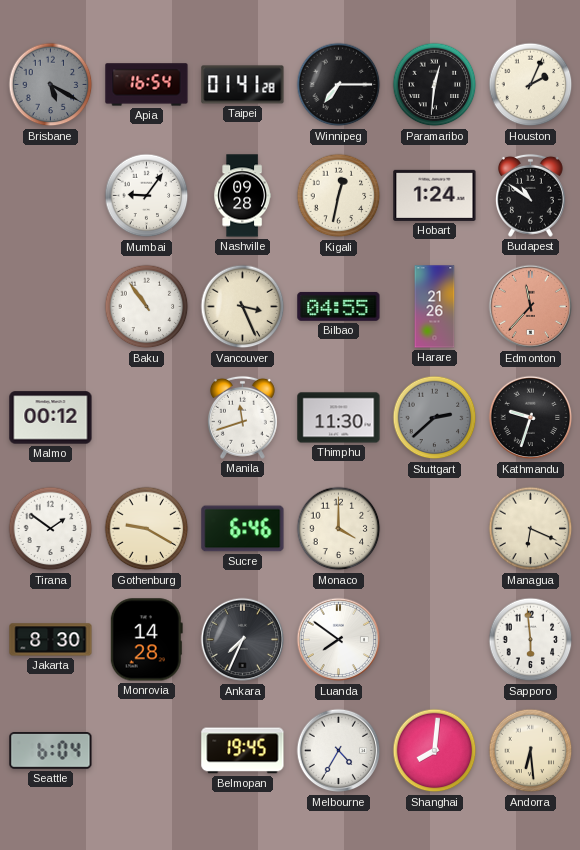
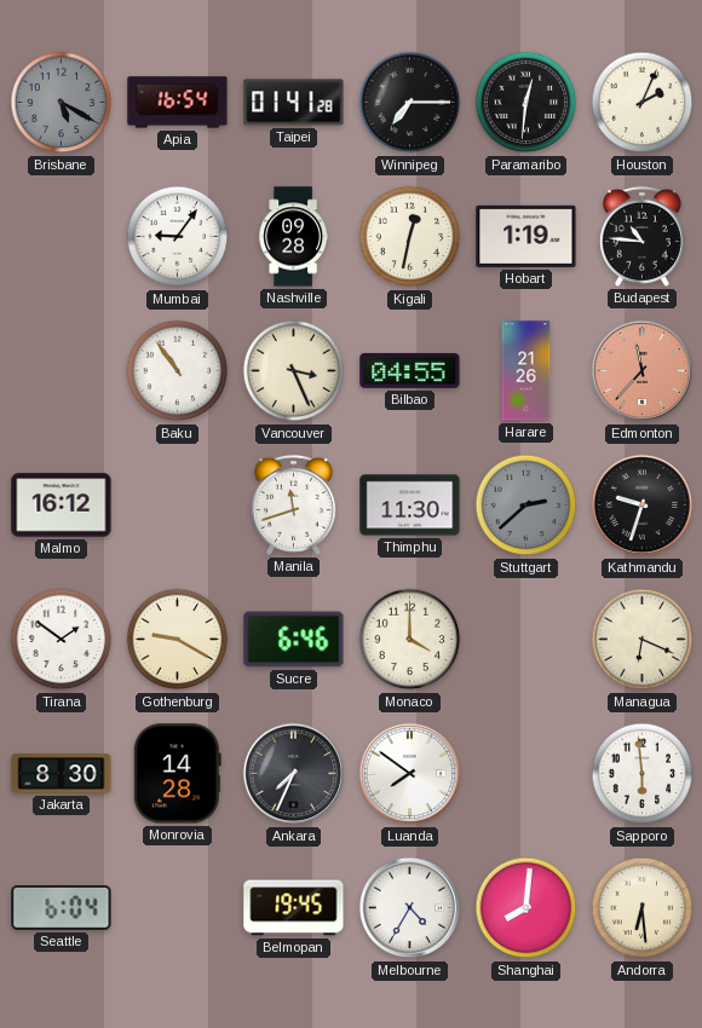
Hobart: 1:24 -> 1:19
Budapest: 10:51 -> 10:46
Malmo: 00:12 -> 16:12
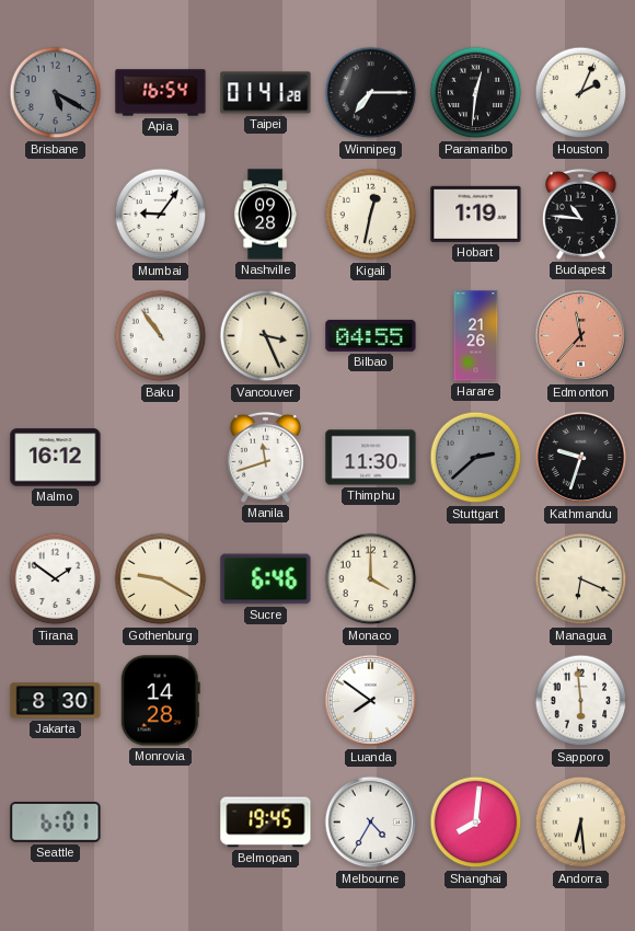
Ankara: 7:34 -> none
Seattle: 6:04 -> 6:01
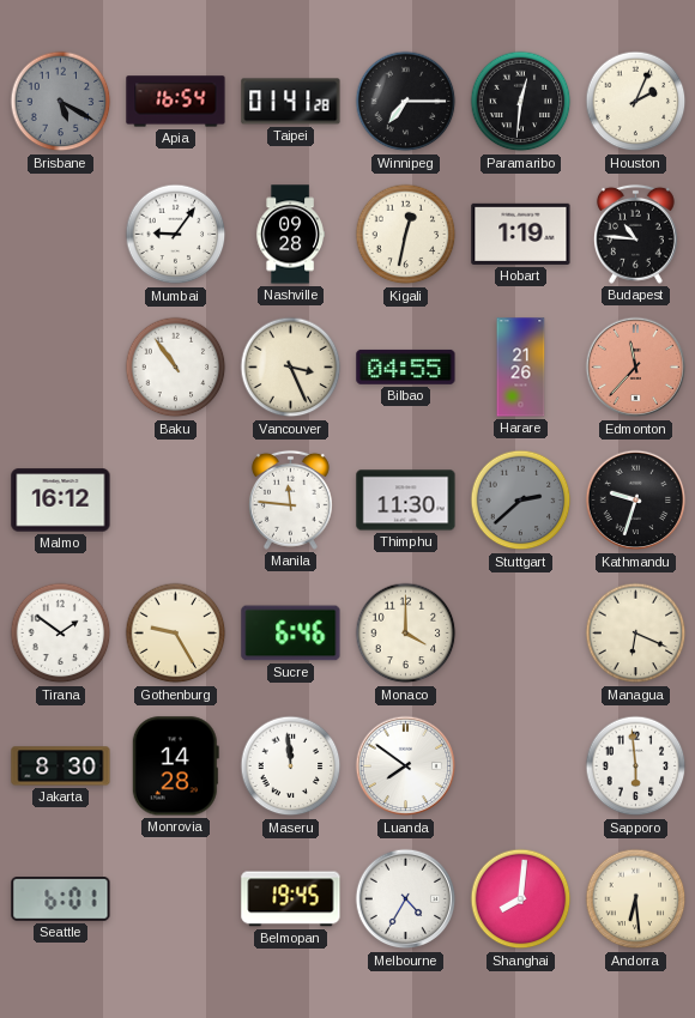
Manila: 11:42 -> 11:46
Gothenburg: 9:20 -> 9:25
Maseru: none -> 11:59
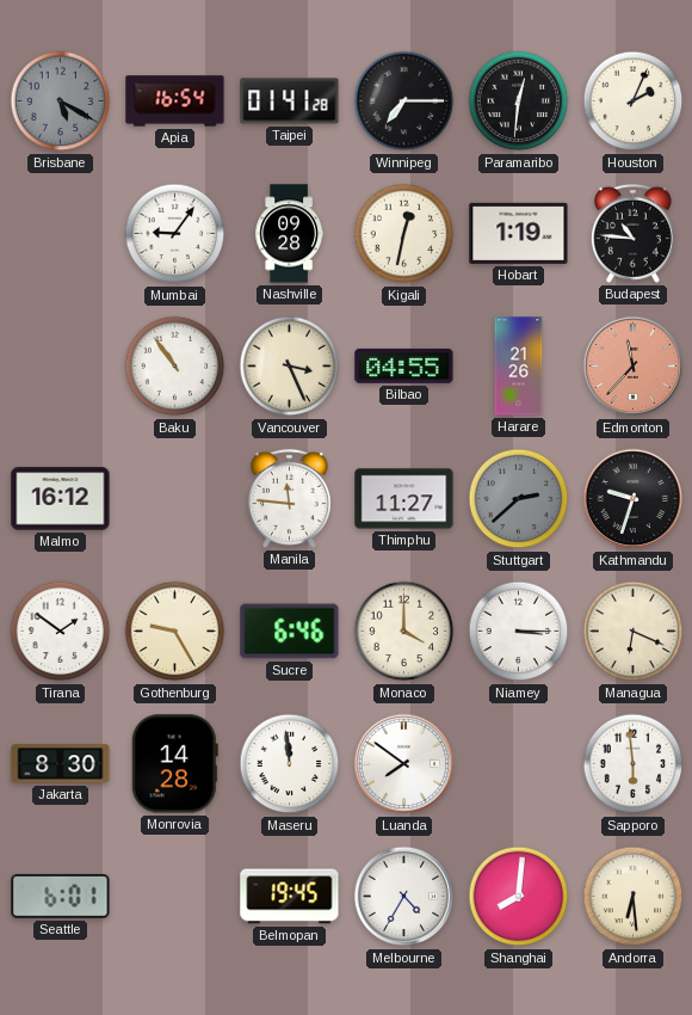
Thimphu: 11:30 -> 11:27
Niamey: none -> 3:15
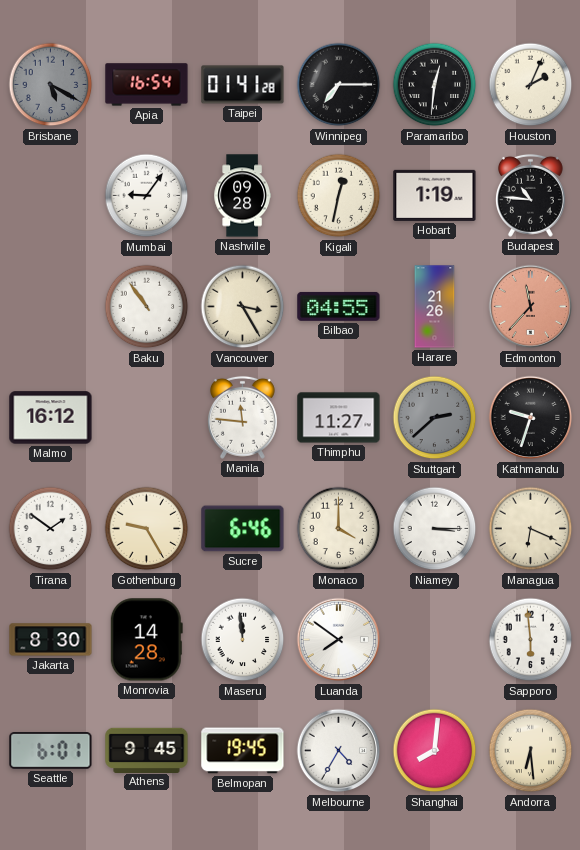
Vancouver: 3:26 -> 3:25
Athens: none -> 9:45
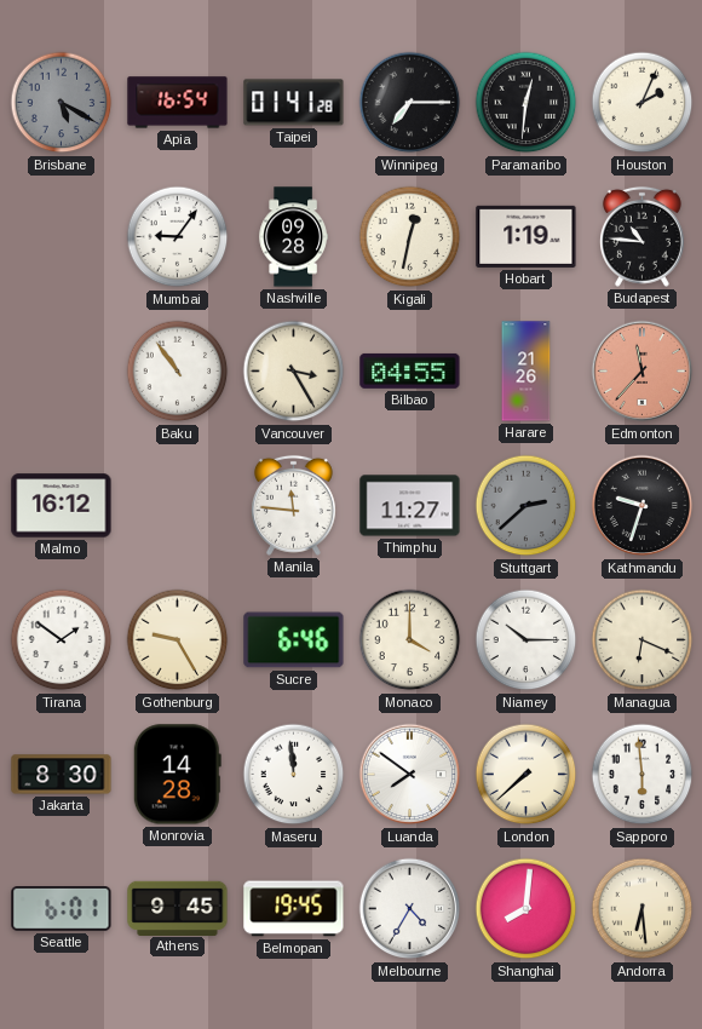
Niamey: 3:15 -> 10:15
London: none -> 7:38
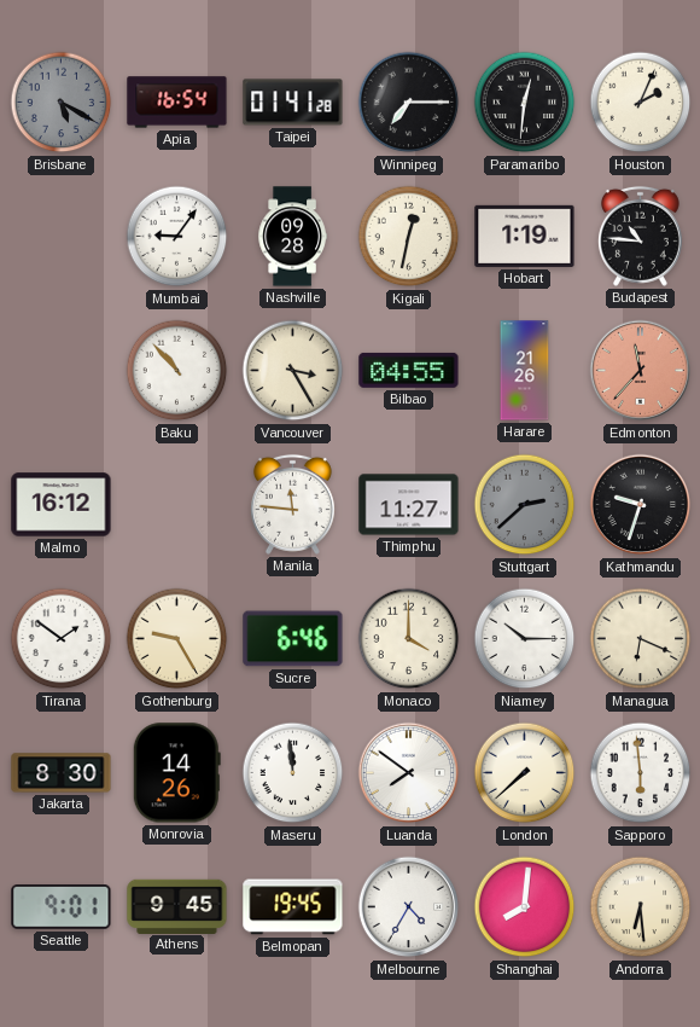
Baku: 10:54 -> 10:53
Monrovia: 14:28 -> 14:26
Seattle: 6:01 -> 9:01
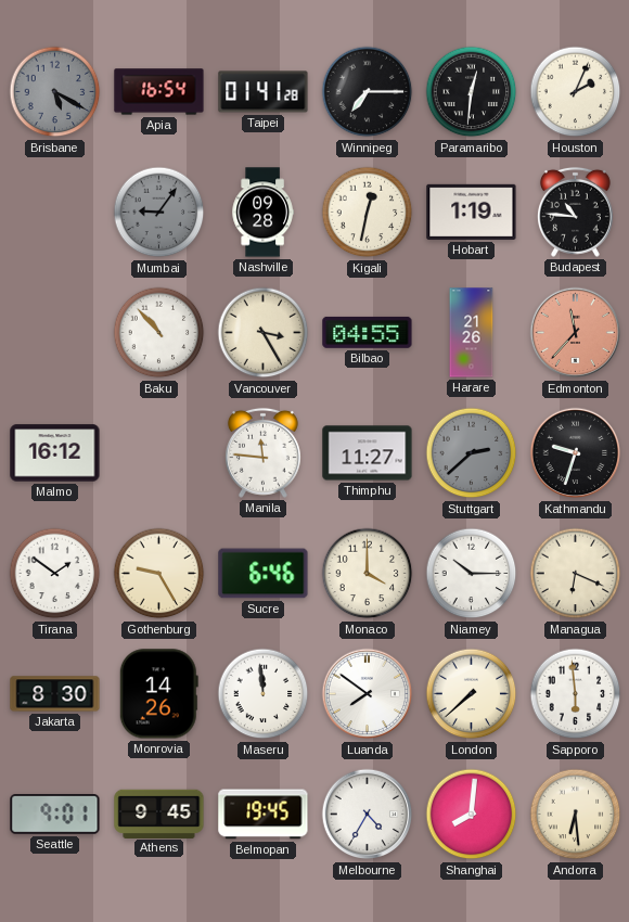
Mumbai dial: white -> grey
